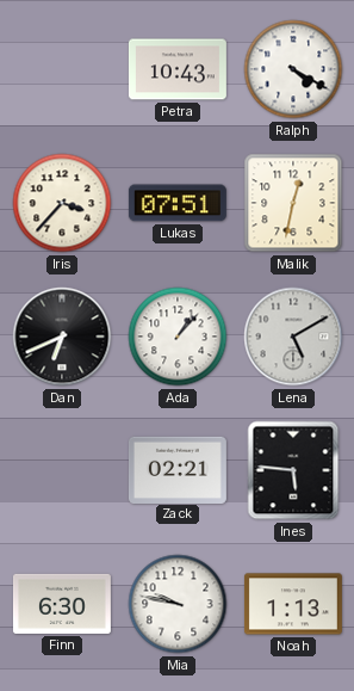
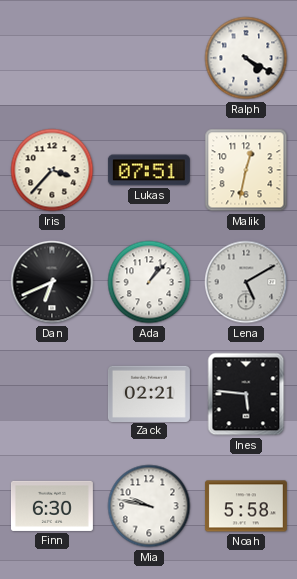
Petra: 10:43 -> none
Noah: 1:13 -> 5:58
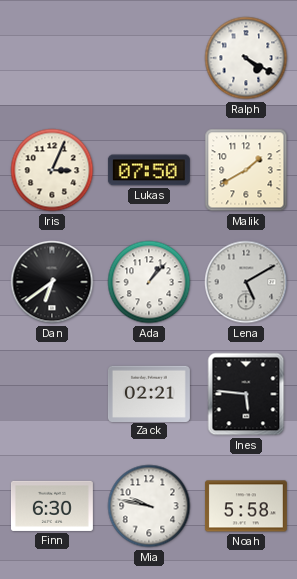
Iris: 3:37 -> 3:04
Lukas: 07:51 -> 07:50
Malik: 12:32 -> 1:40
Dan: 6:41 -> 6:39
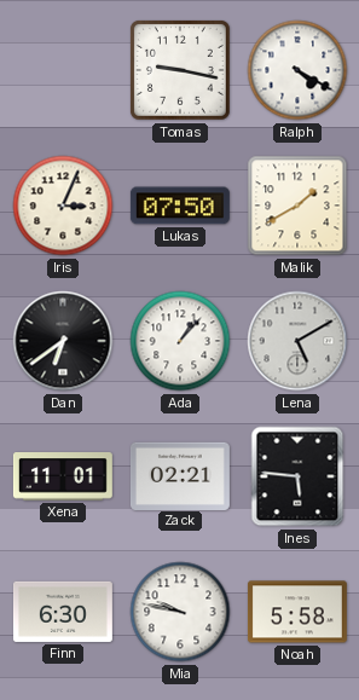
Tomas: none -> 9:17
Xena: none -> 11:01
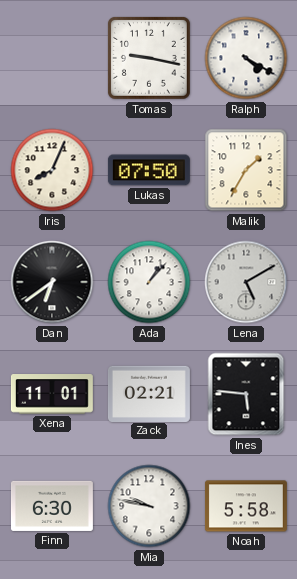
Iris: 3:04 -> 8:04
Malik: 1:40 -> 1:35
